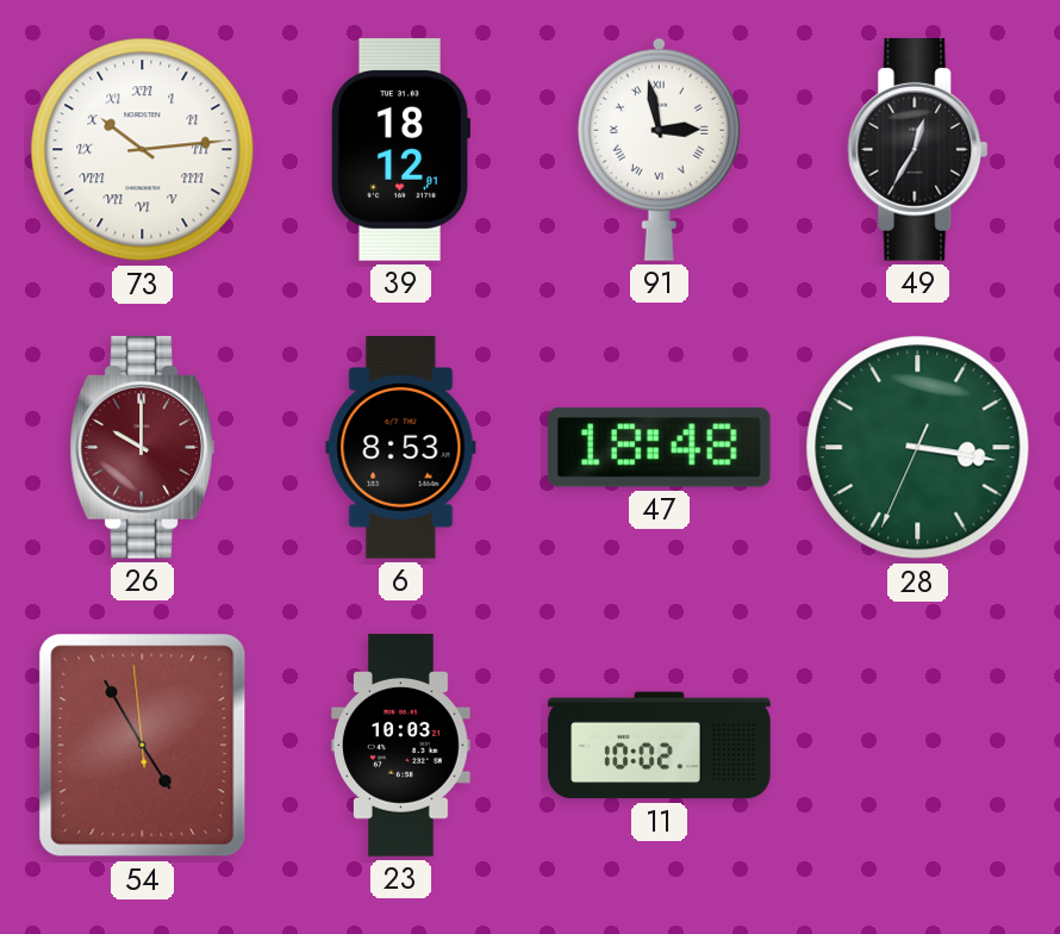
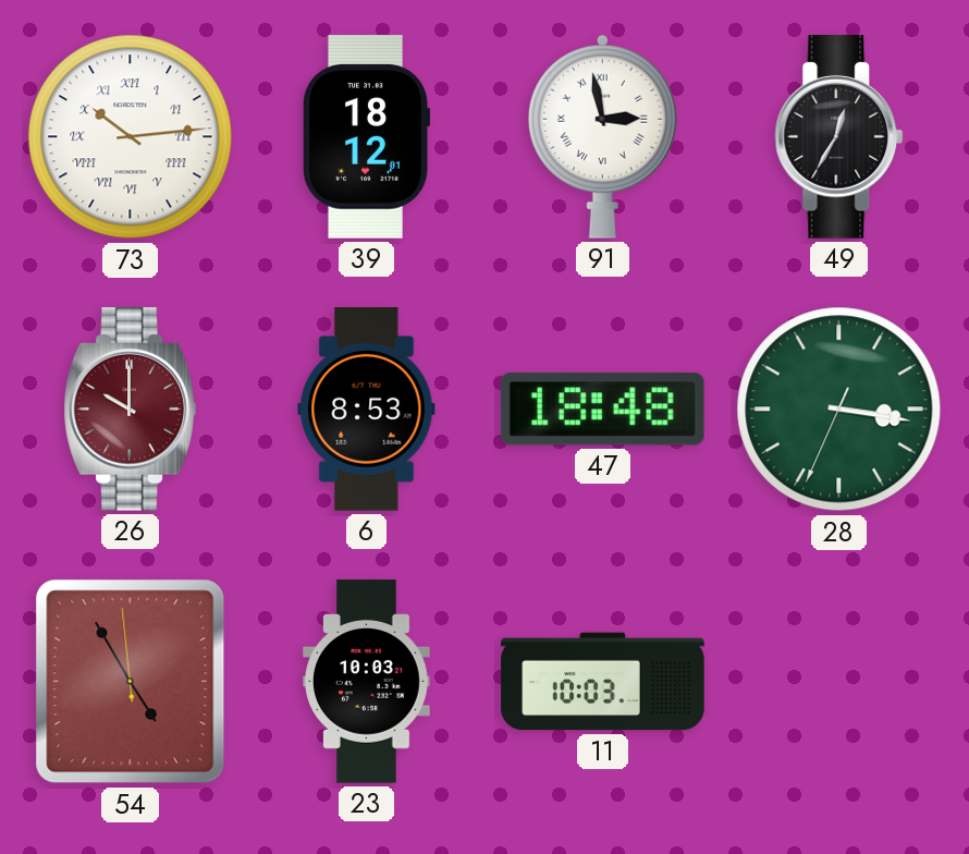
11: 10:02 -> 10:03
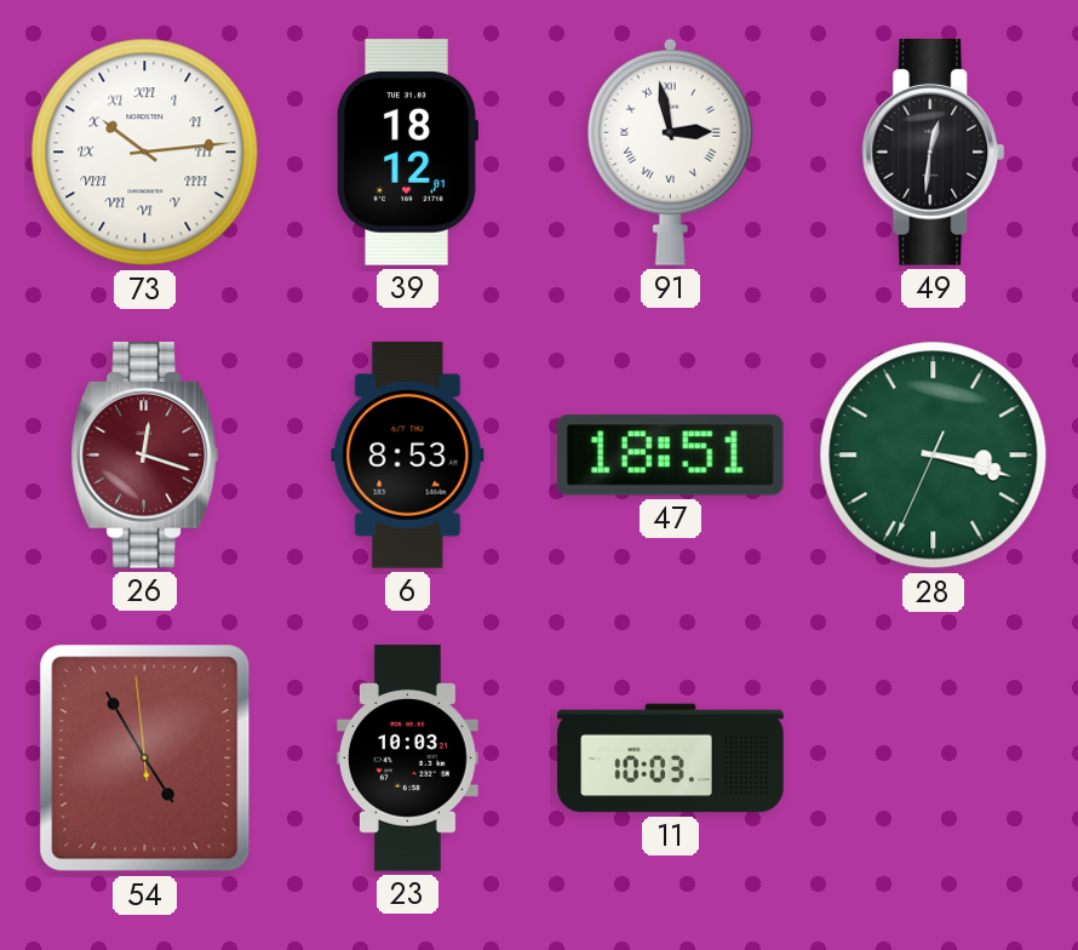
49: 12:35 -> 12:31
26: 10:00 -> 12:18
47: 18:48 -> 18:51
28: 3:16 -> 3:17
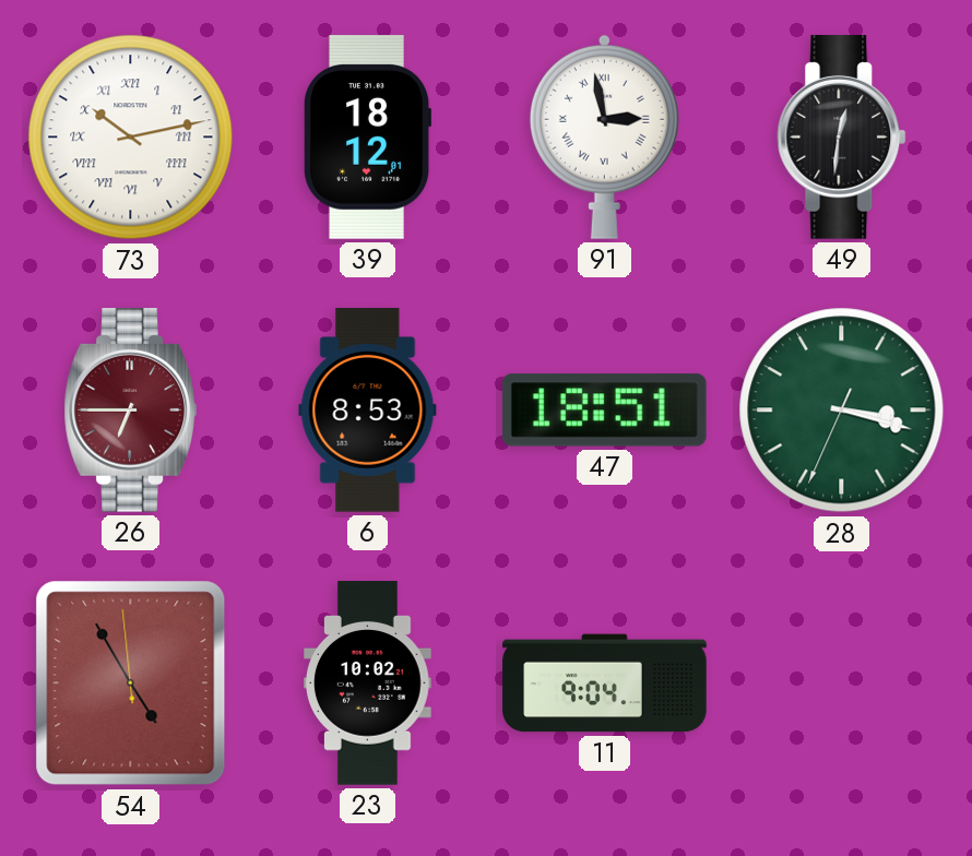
73: 10:14 -> 10:13
26: 12:18 -> 6:45
23: 10:03 -> 10:02
11: 10:03 -> 9:04
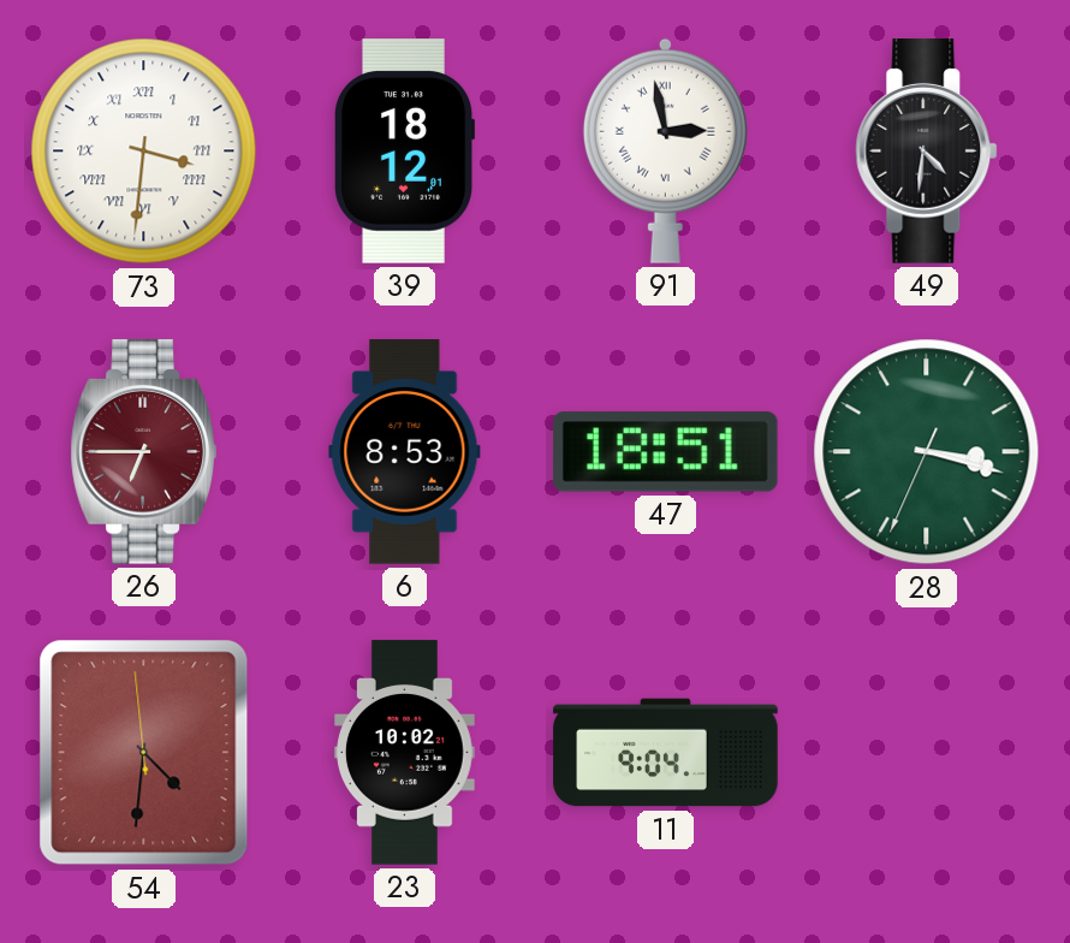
73: 10:13 -> 3:31
49: 12:31 -> 4:31
54: 4:54 -> 4:30
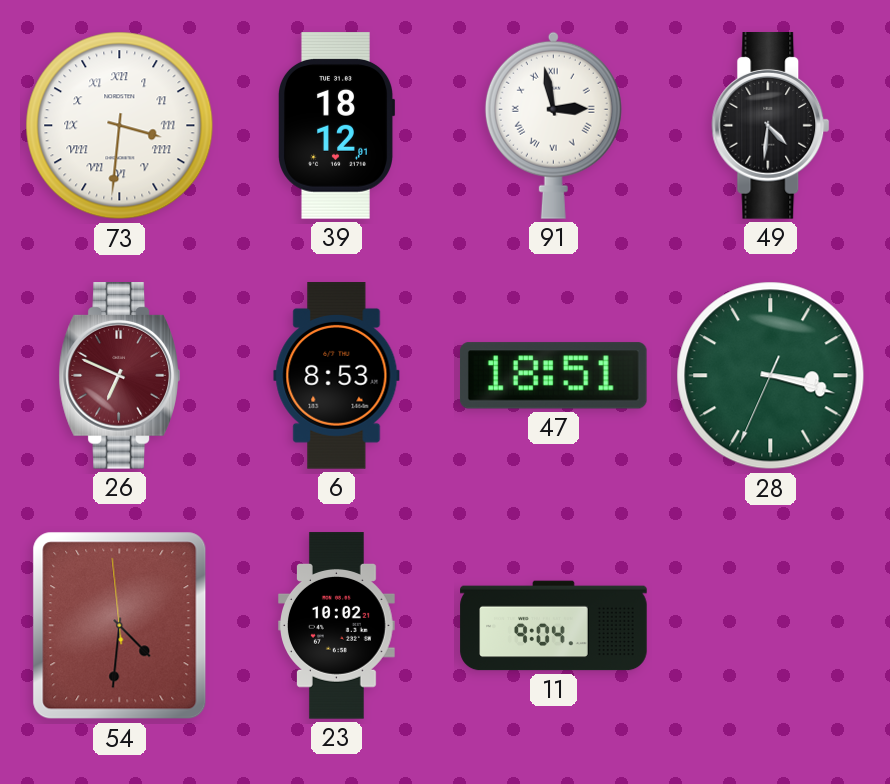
26: 6:45 -> 6:49
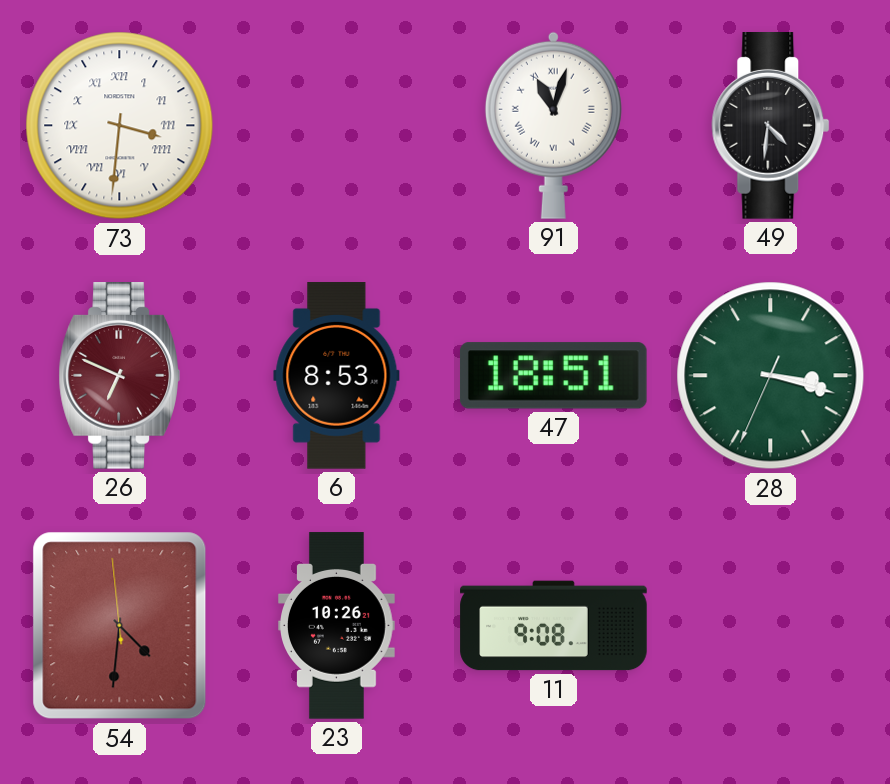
39: 18:12 -> none
91: 2:58 -> 11:03
23: 10:02 -> 10:26
11: 9:04 -> 9:08
